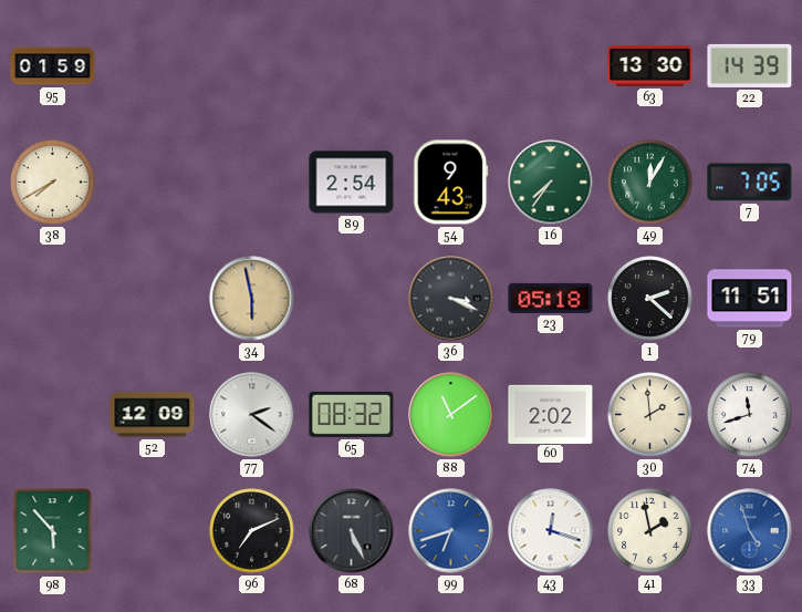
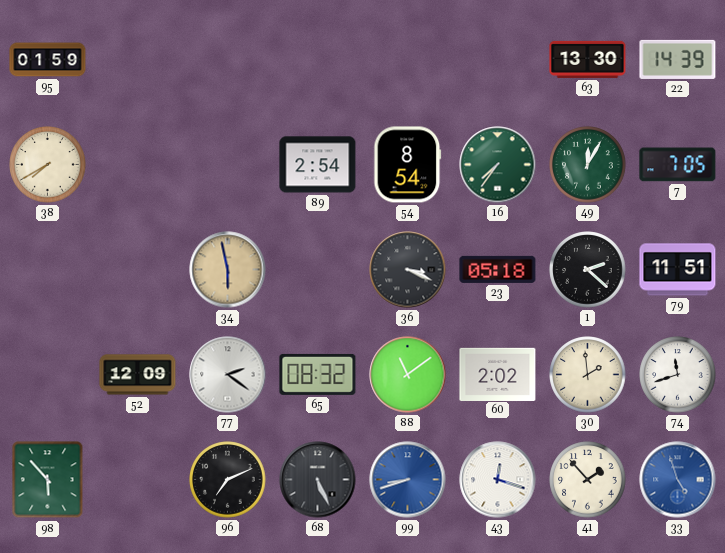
54: 9:43 -> 8:54
99: 6:42 -> 8:42
41: 1:58 -> 1:53
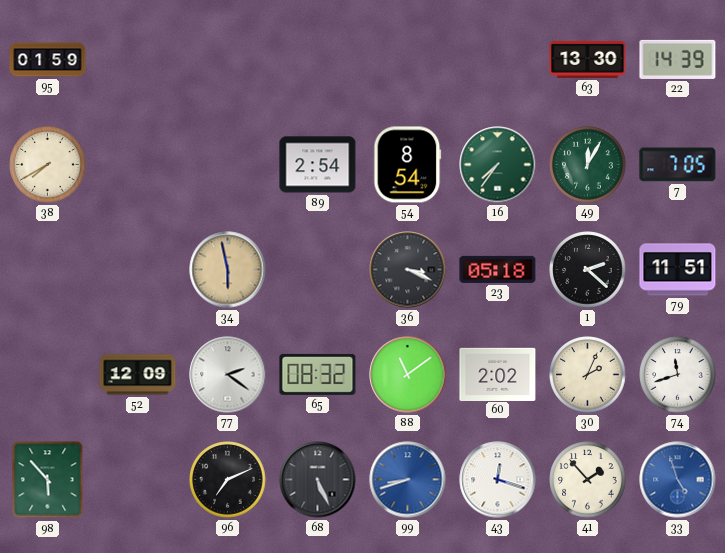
30: 1:59 -> 2:04
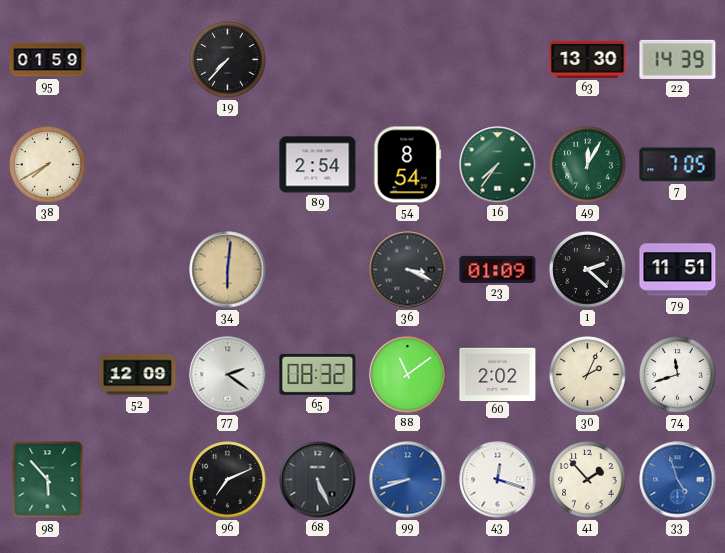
19: none -> 7:37
34: 5:58 -> 6:01
23: 05:18 -> 01:09
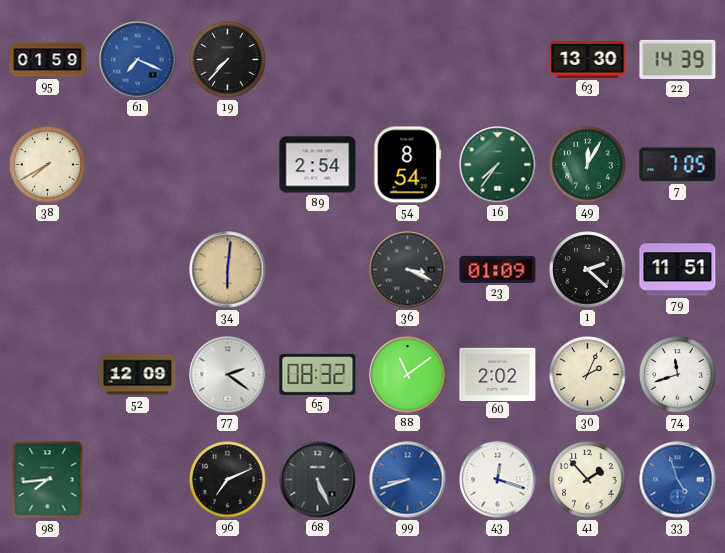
61: none -> 7:19
98: 5:53 -> 7:44
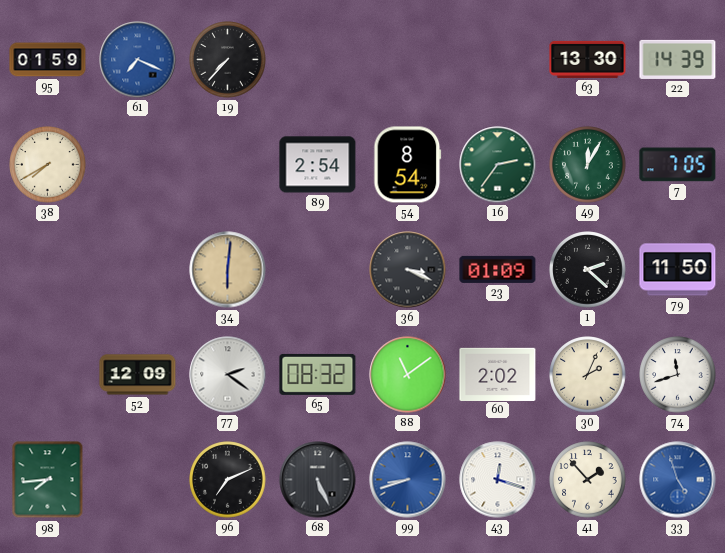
16: 7:36 -> 2:36
79: 11:51 -> 11:50
